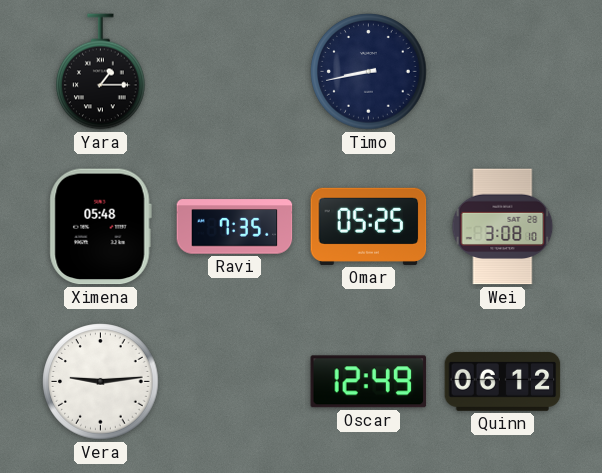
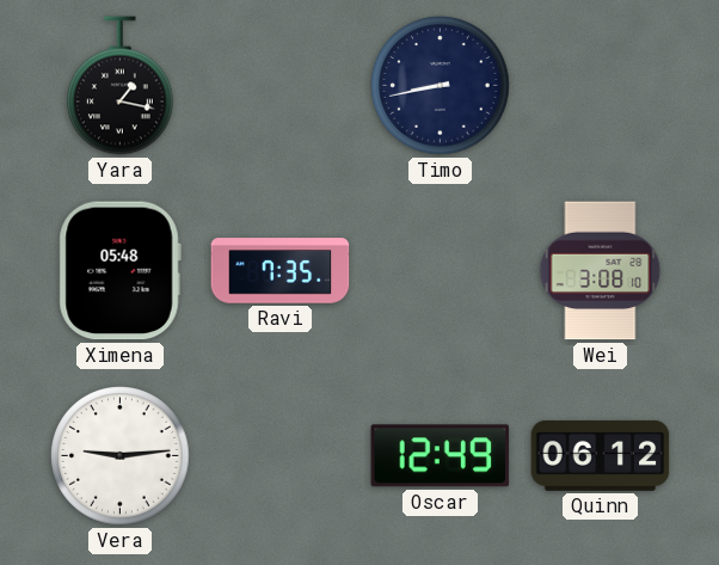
Yara: 1:15 -> 1:17
Omar: 05:25 -> none
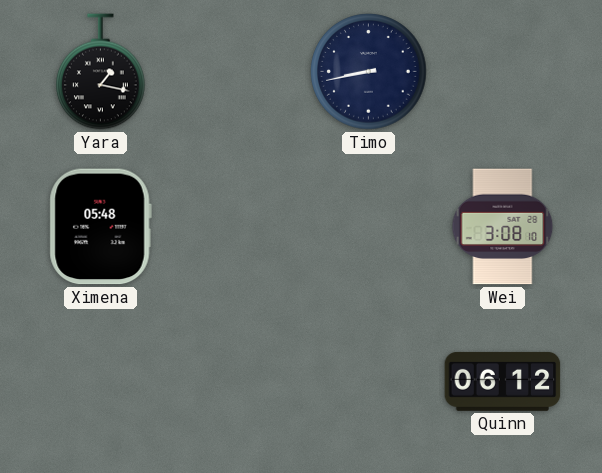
Ravi: 7:35 -> none
Vera: 9:14 -> none
Oscar: 12:49 -> none
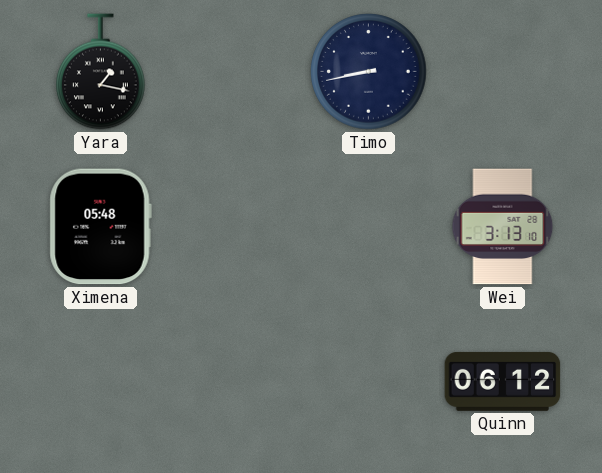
Wei: 3:08 -> 3:13
